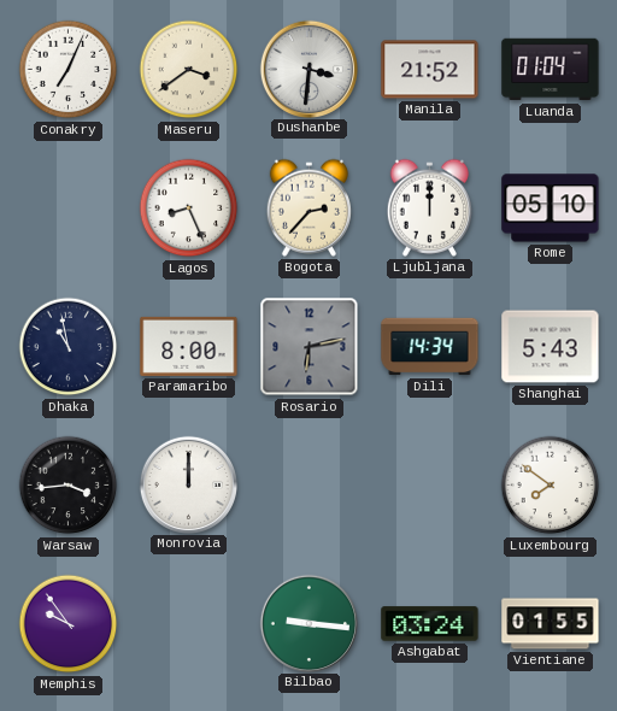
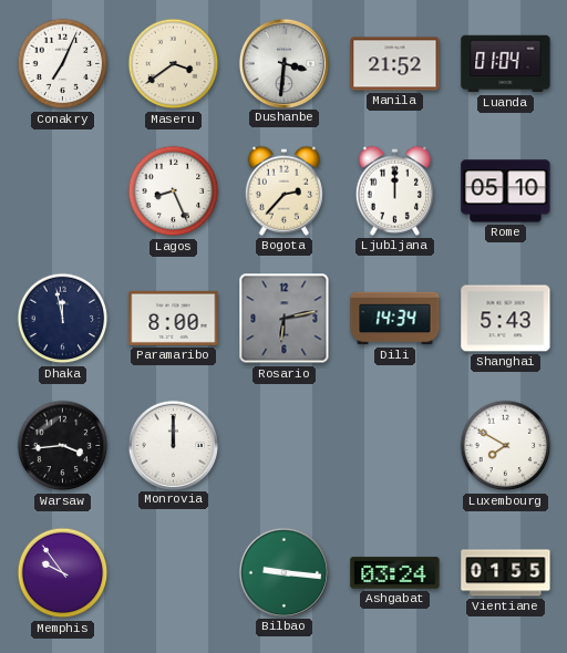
Dhaka: 10:58 -> 11:58
Luxembourg: 7:51 -> 7:50
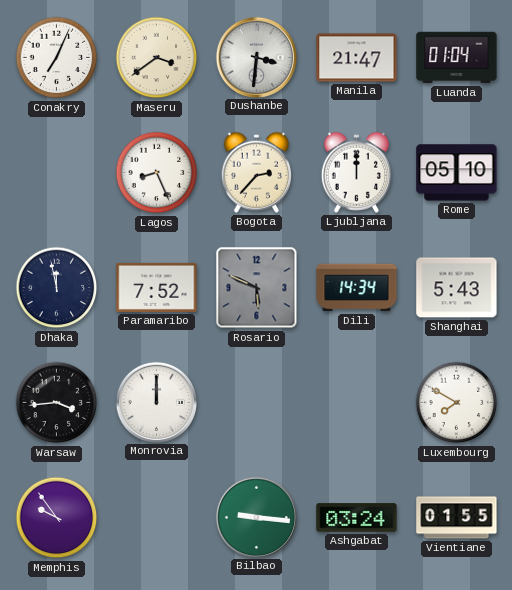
Manila: 21:52 -> 21:47
Paramaribo: 8:00 -> 7:52
Rosario: 6:13 -> 5:49
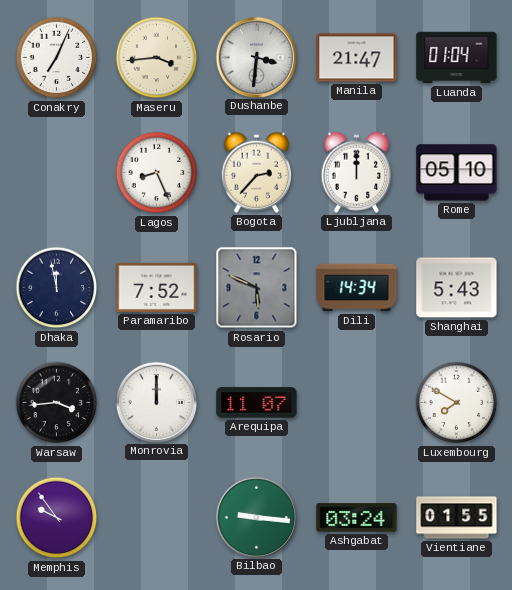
Maseru: 3:39 -> 3:44
Arequipa: none -> 11:07
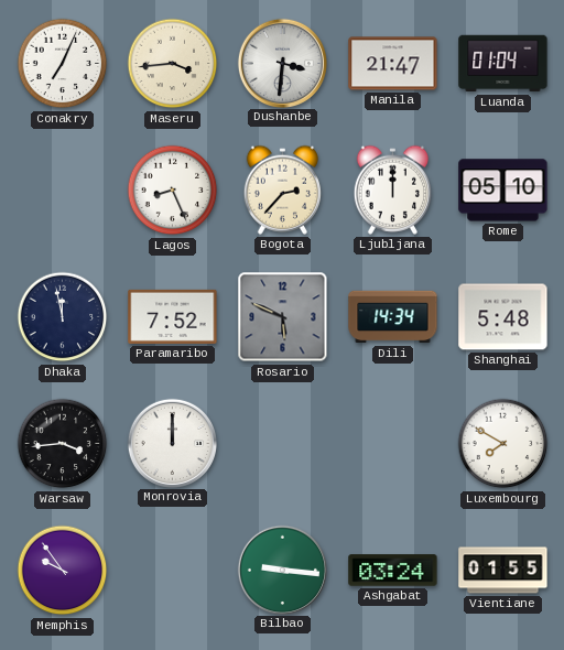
Shanghai: 5:43 -> 5:48
Arequipa: 11:07 -> none
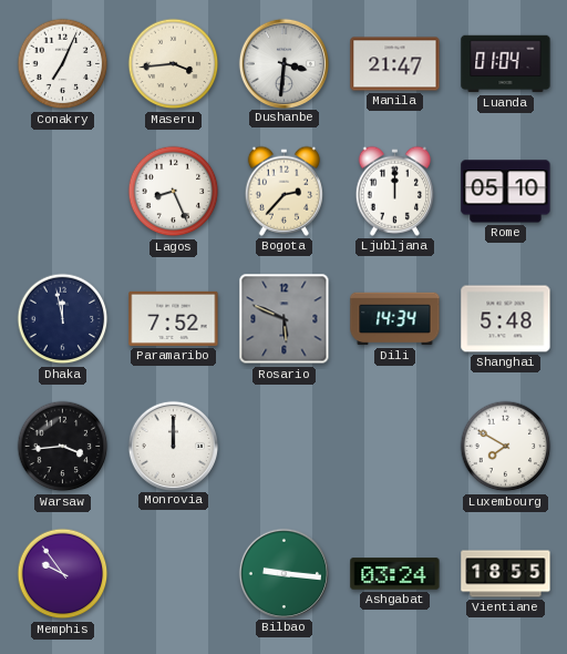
Vientiane: 01:55 -> 18:55
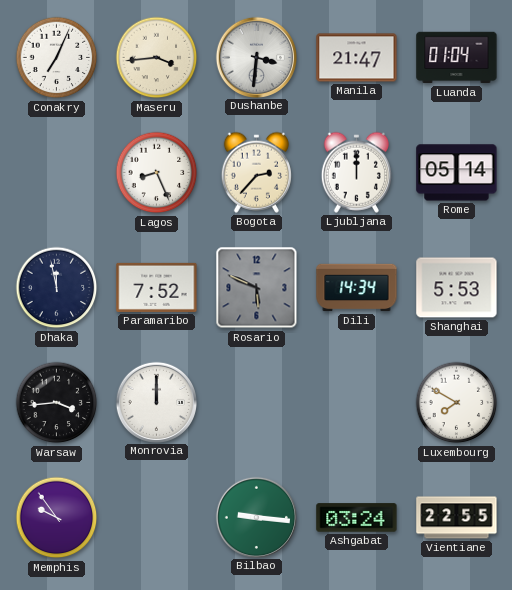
Rome: 05:10 -> 05:14
Shanghai: 5:48 -> 5:53
Vientiane: 18:55 -> 22:55
